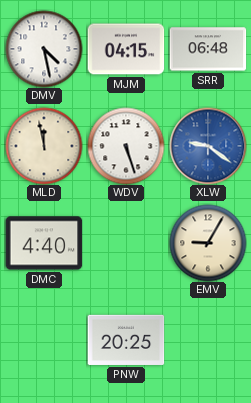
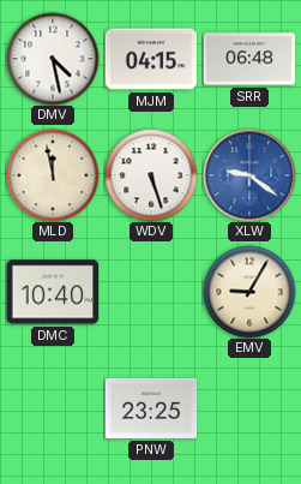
DMC: 4:40 -> 10:40
PNW: 20:25 -> 23:25
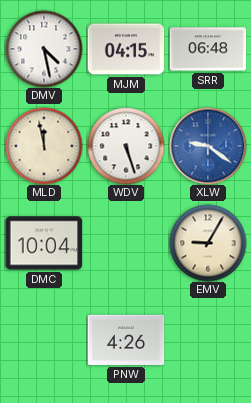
DMC: 10:40 -> 10:04
PNW: 23:25 -> 4:26
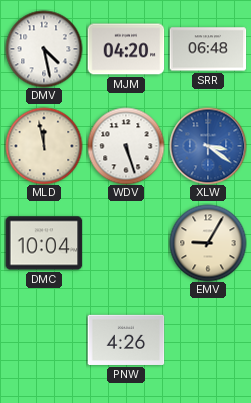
MJM: 04:15 -> 04:20
XLW: 9:21 -> 3:21
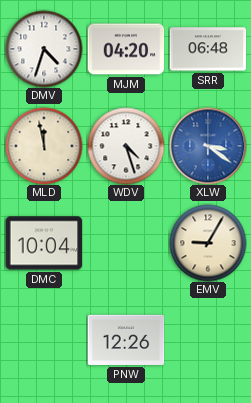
DMV: 4:28 -> 4:33
WDV: 5:27 -> 4:27
PNW: 4:26 -> 12:26
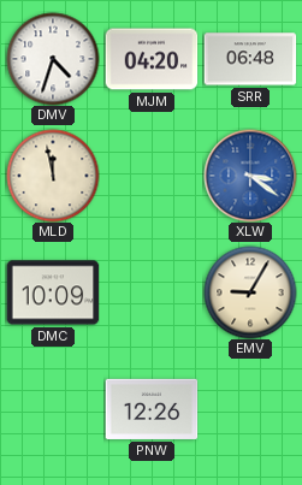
WDV: 4:27 -> none
DMC: 10:04 -> 10:09
